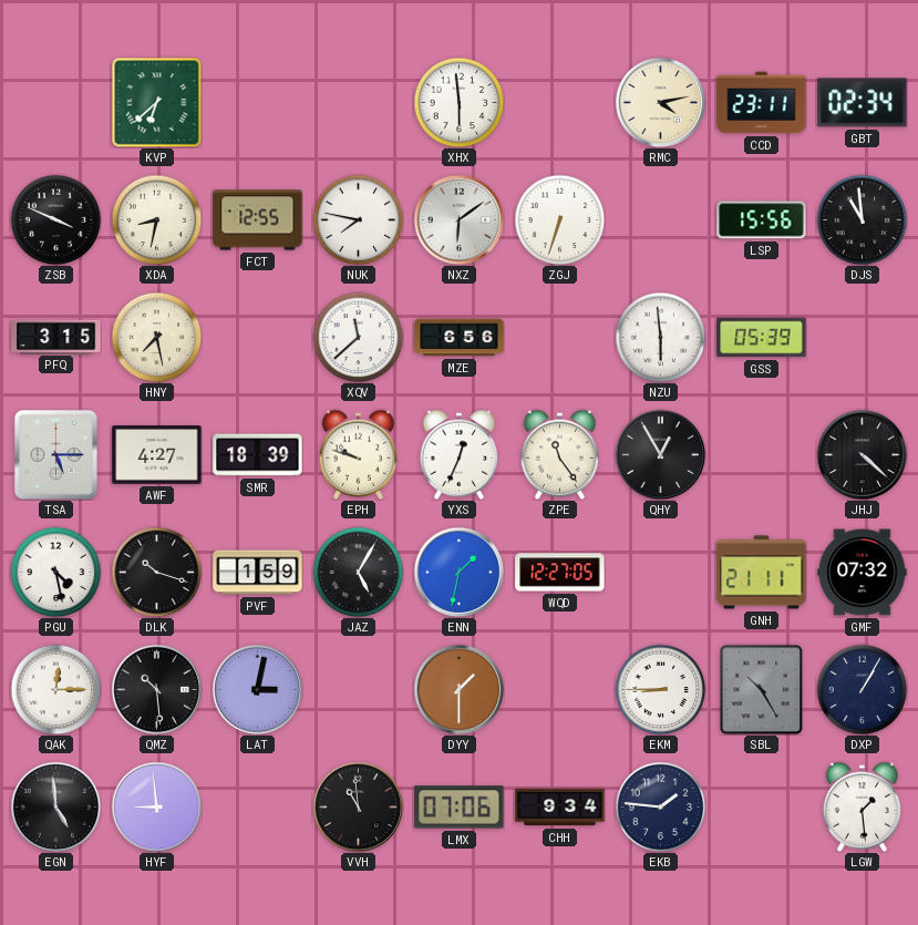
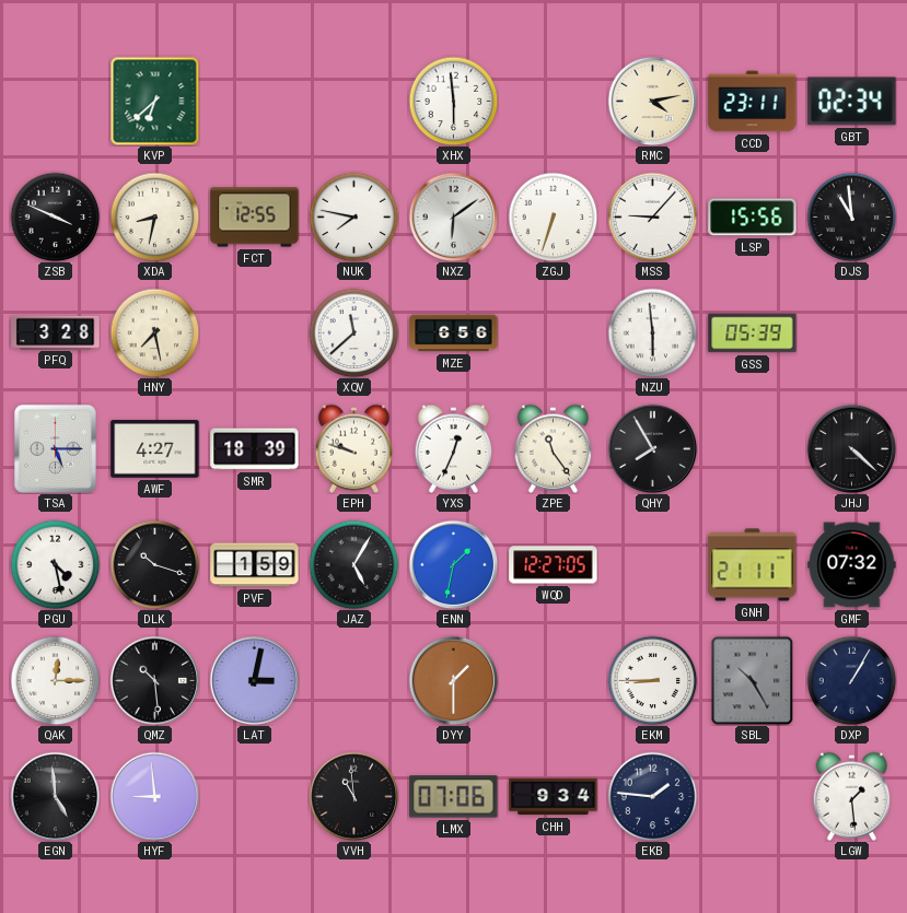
MSS: none -> 9:07
PFQ: 3:15 -> 3:28
QHY: 12:55 -> 7:55
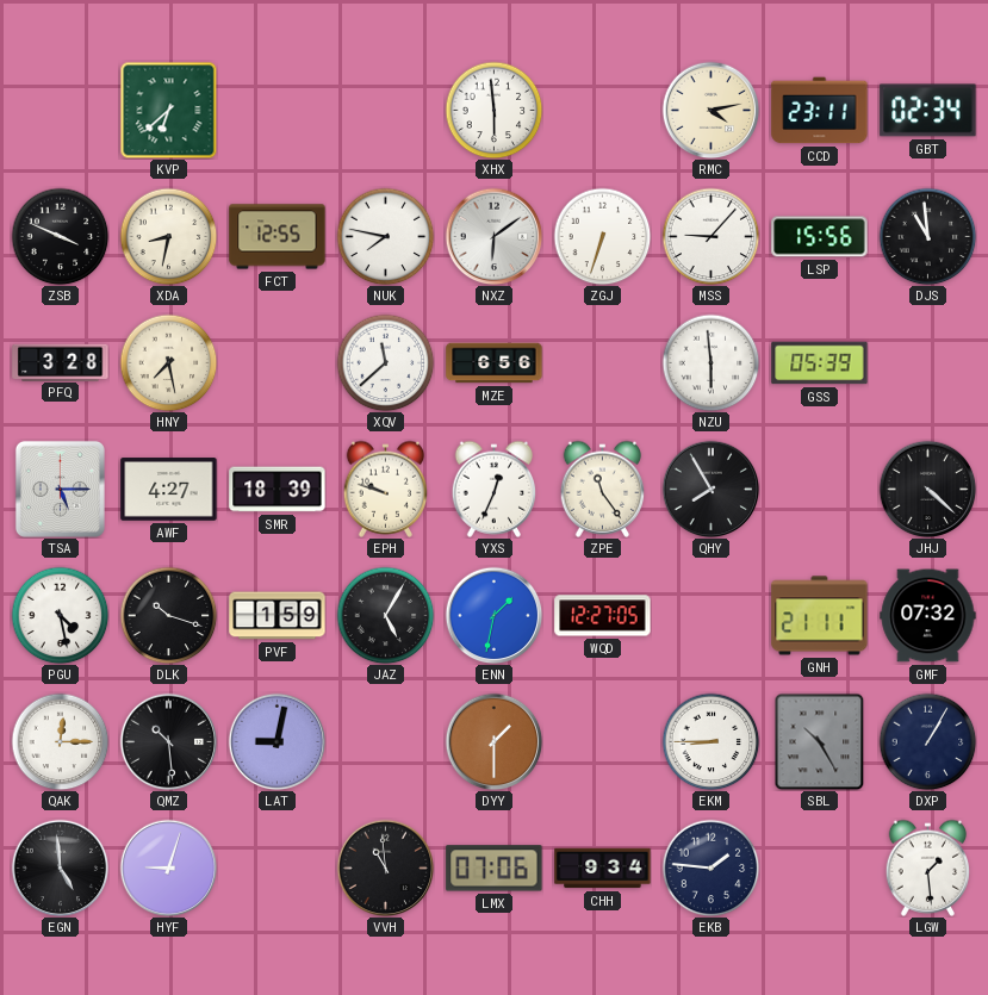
LAT: 3:02 -> 9:02
HYF: 8:59 -> 9:03
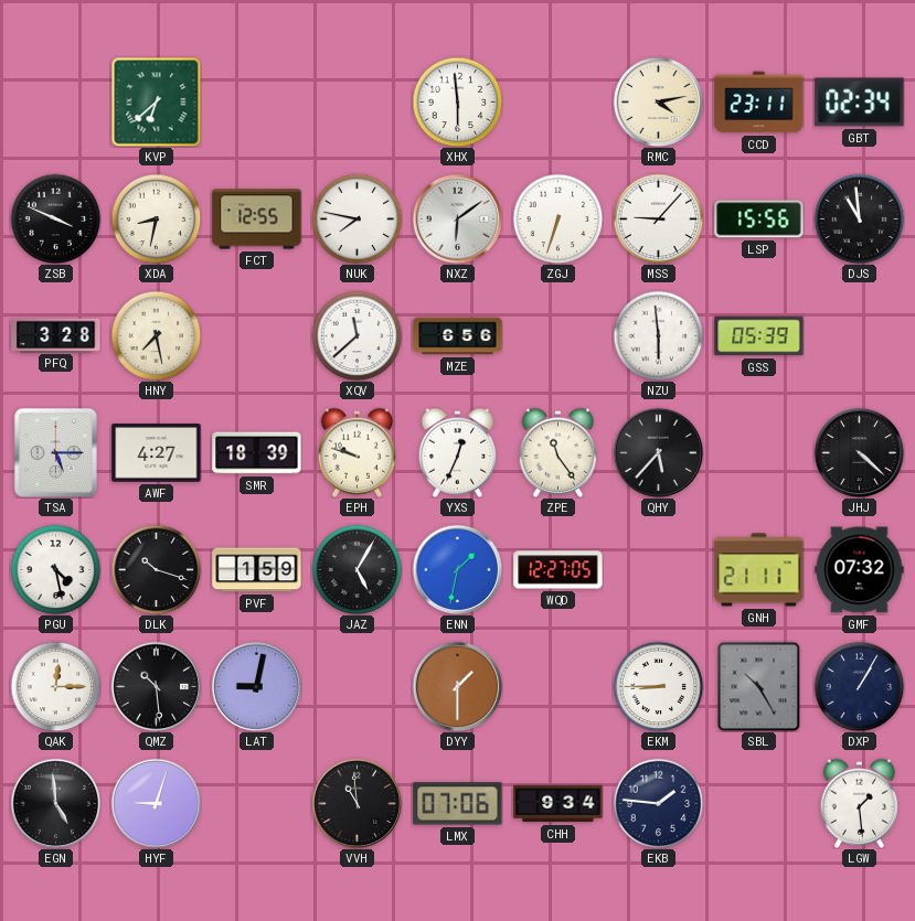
QHY: 7:55 -> 5:37
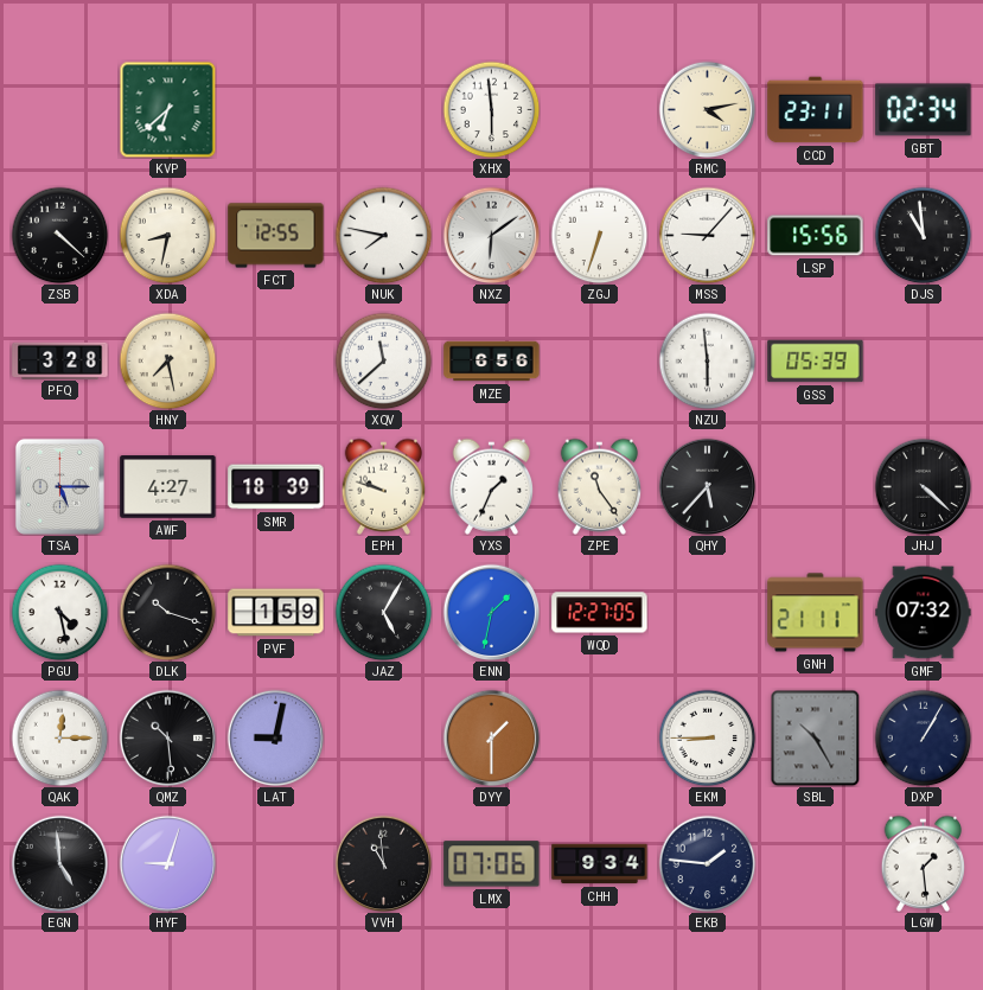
ZSB: 3:49 -> 4:22
YXS: 12:34 -> 1:34
